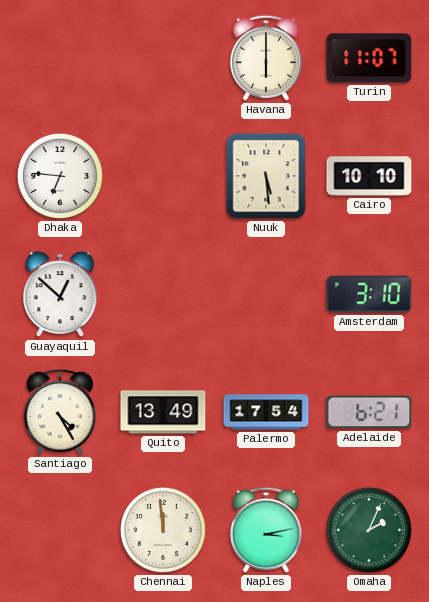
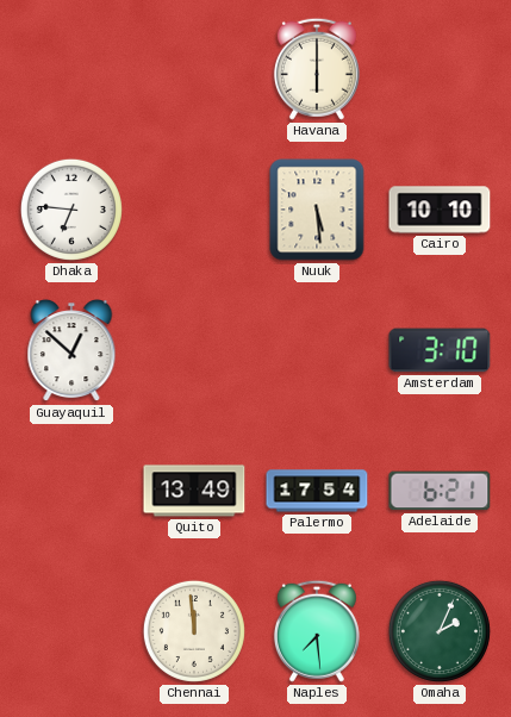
Turin: 11:07 -> none
Santiago: 4:25 -> none
Naples: 3:13 -> 7:29
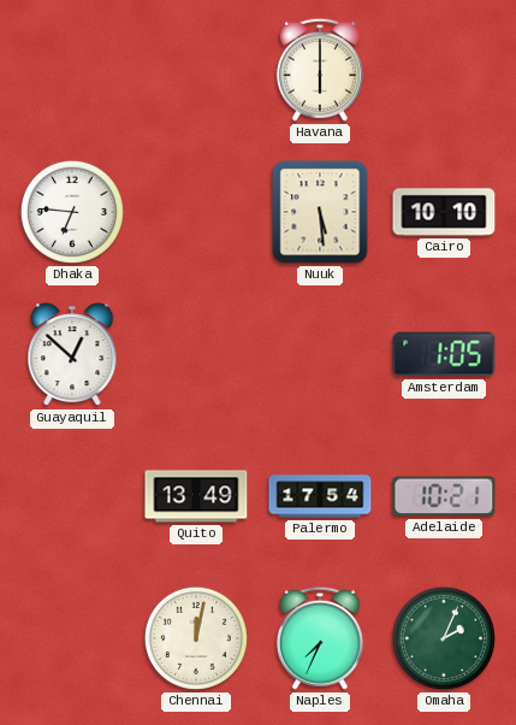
Amsterdam: 3:10 -> 1:05
Adelaide: 6:21 -> 10:21
Chennai: 11:59 -> 12:02
Naples: 7:29 -> 7:34
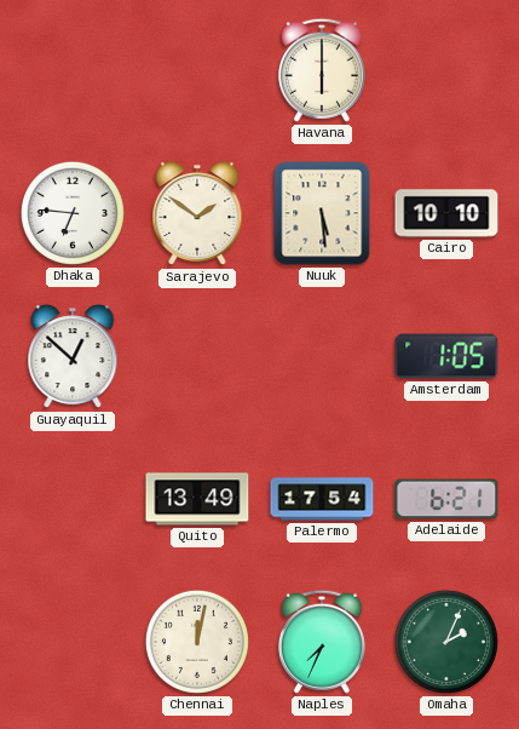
Sarajevo: none -> 1:51
Adelaide: 10:21 -> 6:21
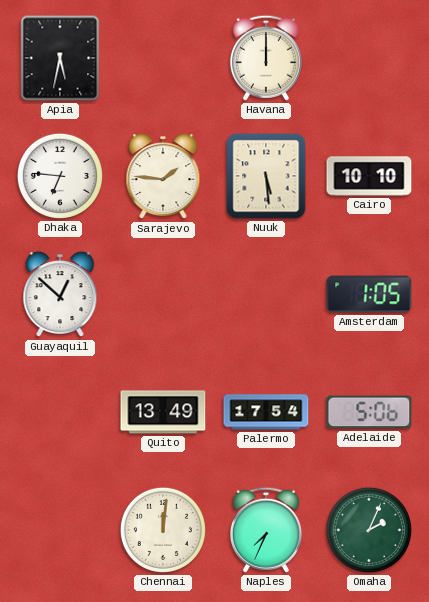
Apia: none -> 5:32
Havana: 6:00 -> 12:00
Sarajevo: 1:51 -> 1:46
Adelaide: 6:21 -> 5:06
Chennai: 12:02 -> 12:01
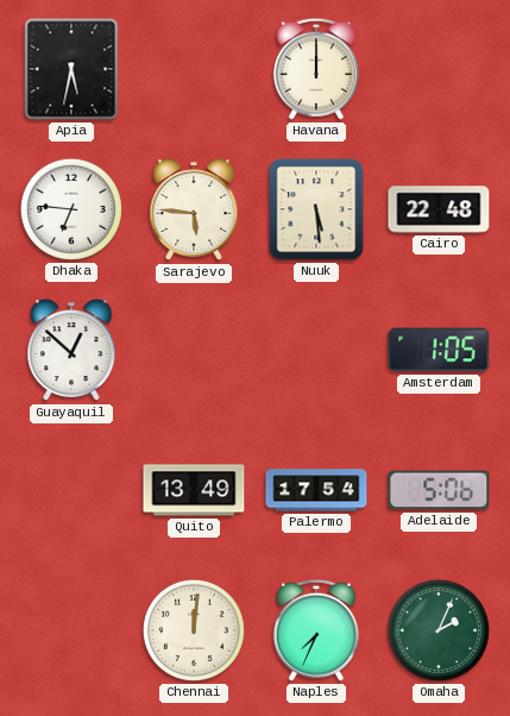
Sarajevo: 1:46 -> 5:46
Cairo: 10:10 -> 22:48
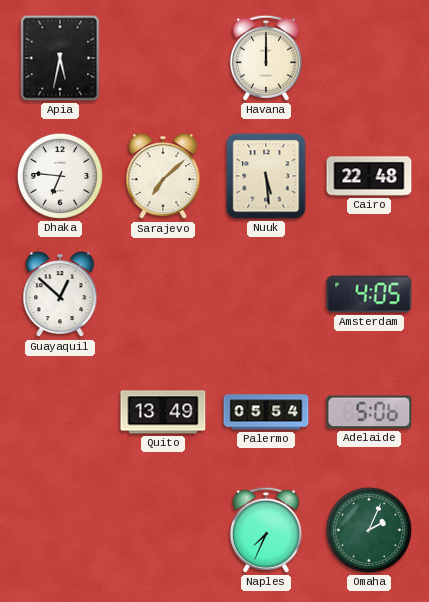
Sarajevo: 5:46 -> 7:08
Amsterdam: 1:05 -> 4:05
Palermo: 17:54 -> 05:54
Chennai: 12:01 -> none
